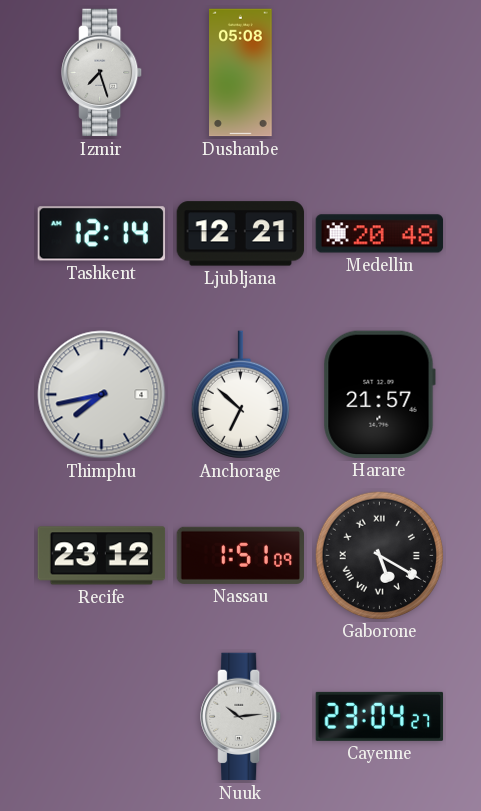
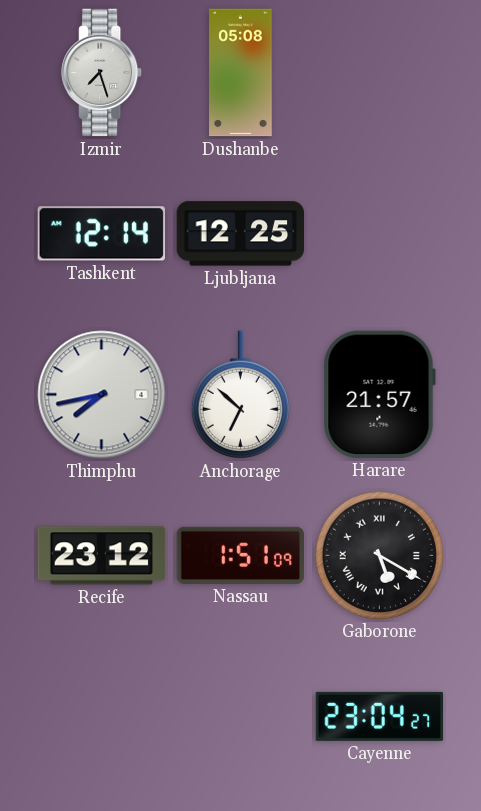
Ljubljana: 12:21 -> 12:25
Medellin: 20:48 -> none
Nuuk: 10:14 -> none
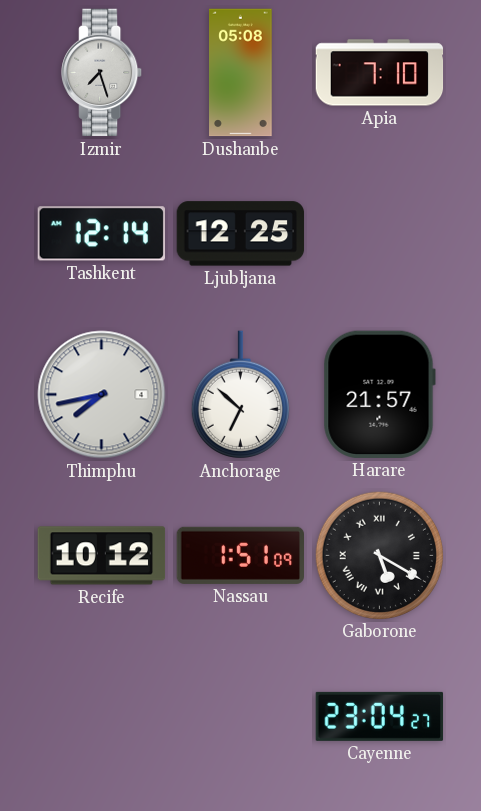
Apia: none -> 7:10
Recife: 23:12 -> 10:12
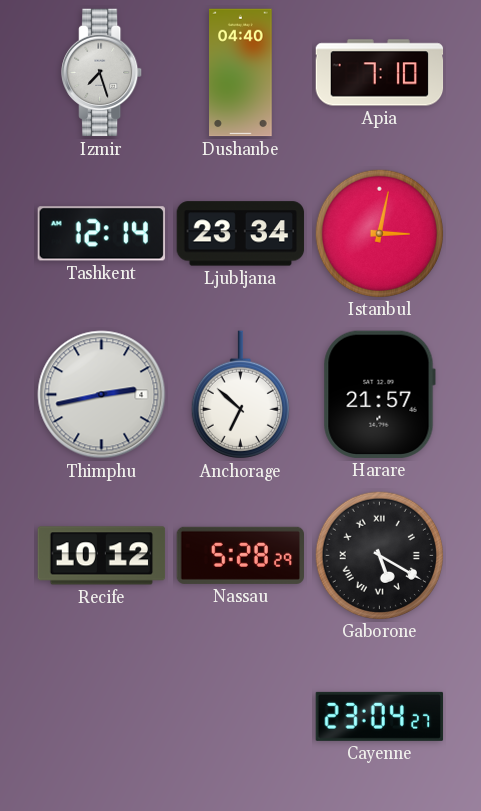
Dushanbe: 05:08 -> 04:40
Ljubljana: 12:25 -> 23:34
Istanbul: none -> 3:02
Thimphu: 7:43 -> 2:43
Nassau: 1:51 -> 5:28
